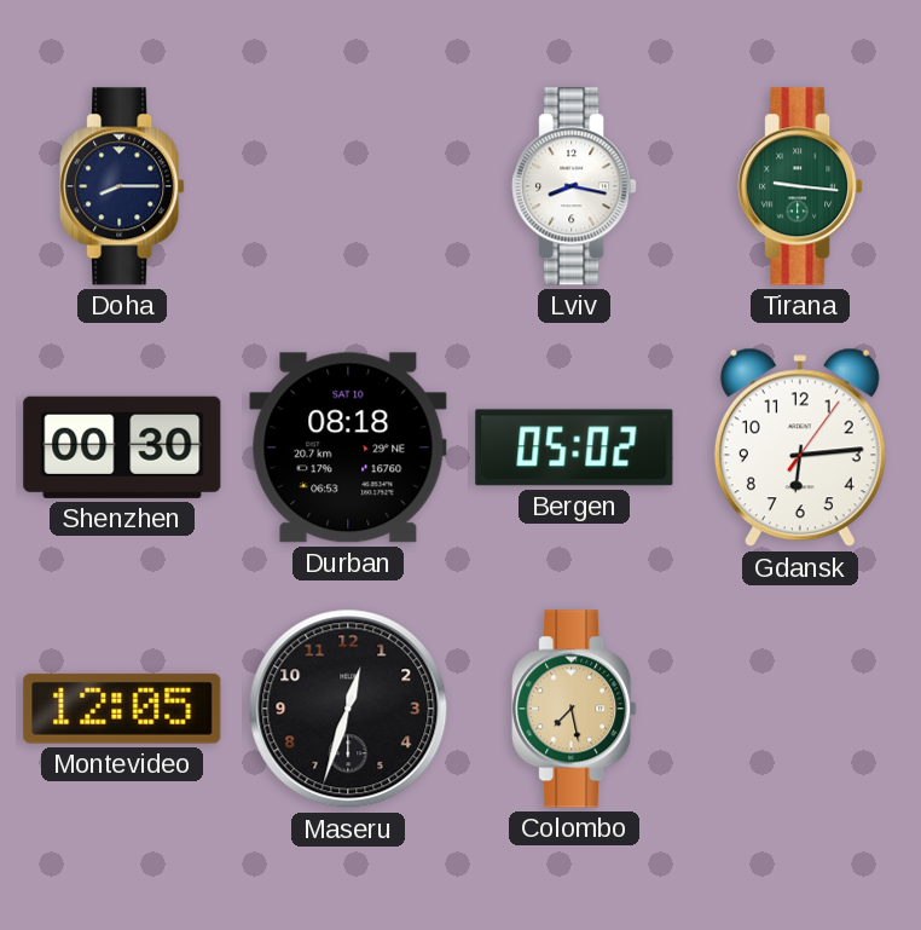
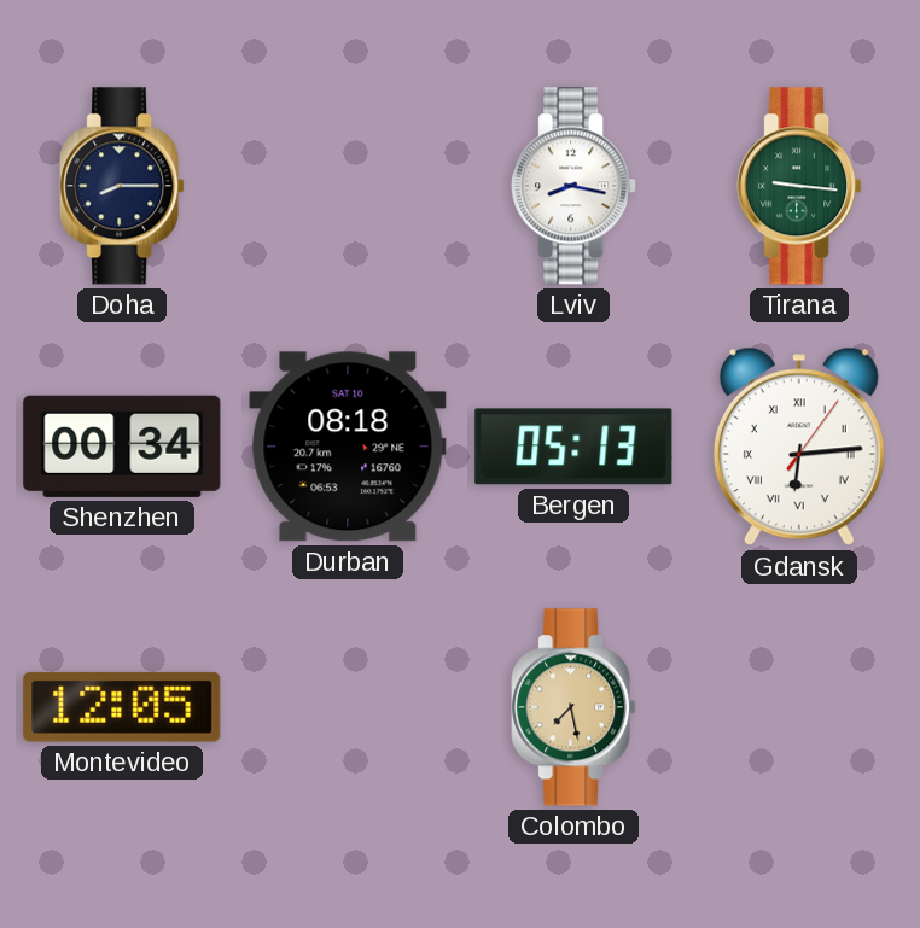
Shenzhen: 00:30 -> 00:34
Bergen: 05:02 -> 05:13
Gdansk numerals: Arabic -> Roman
Maseru: 12:33 -> none
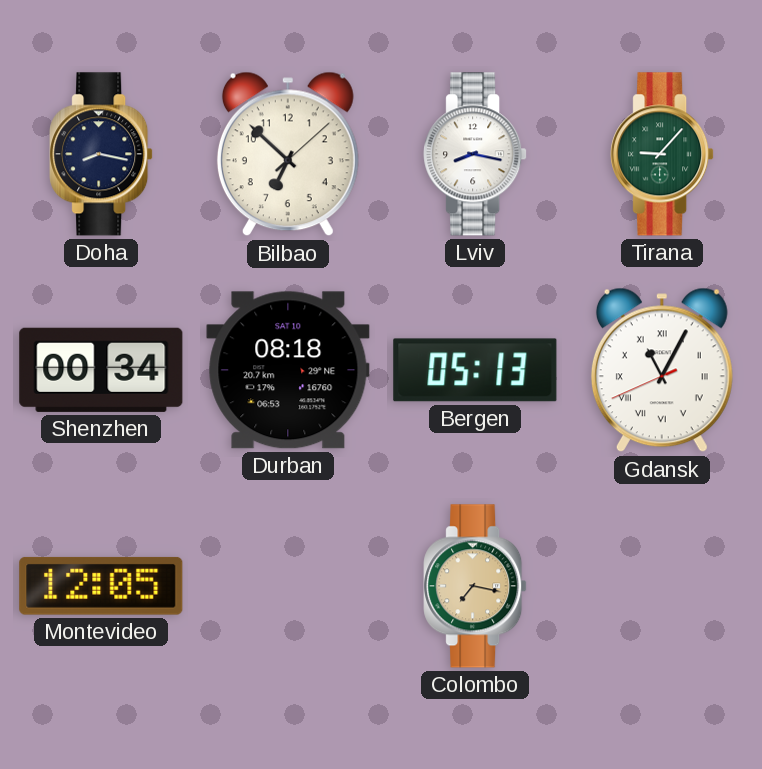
Doha: 8:15 -> 8:17
Bilbao: none -> 6:52
Tirana: 9:16 -> 9:07
Gdansk: 6:14 -> 11:04
Colombo: 7:28 -> 7:17
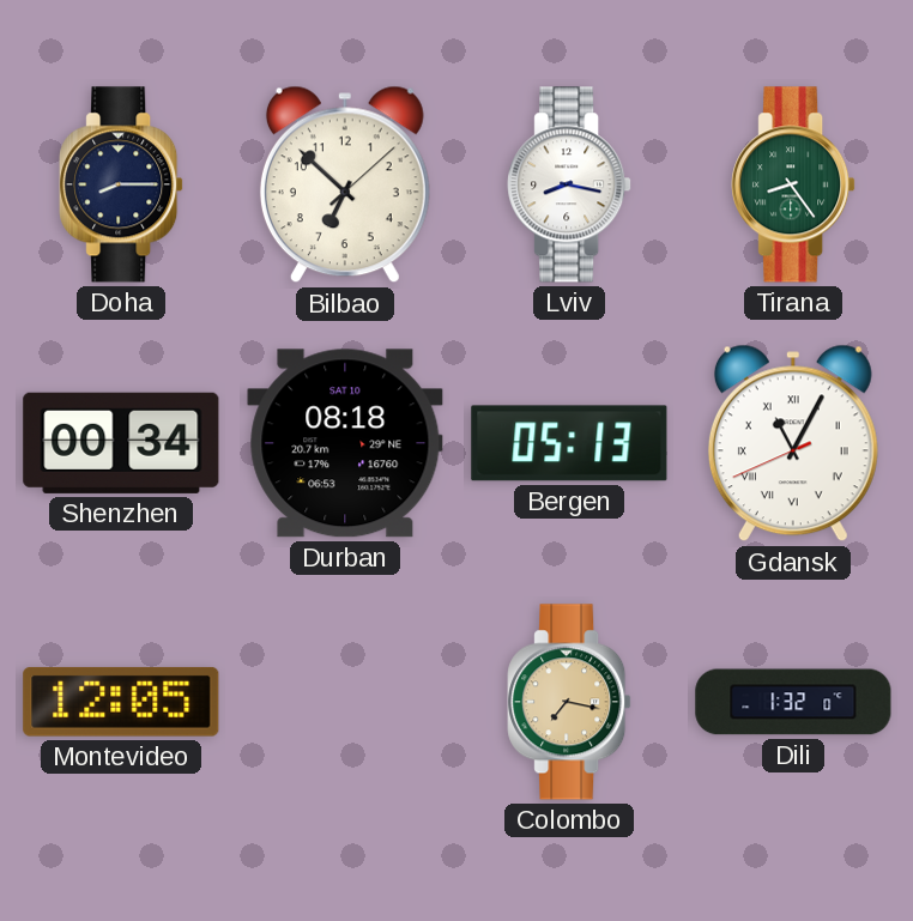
Doha: 8:17 -> 8:15
Tirana: 9:07 -> 8:24
Dili: none -> 1:32
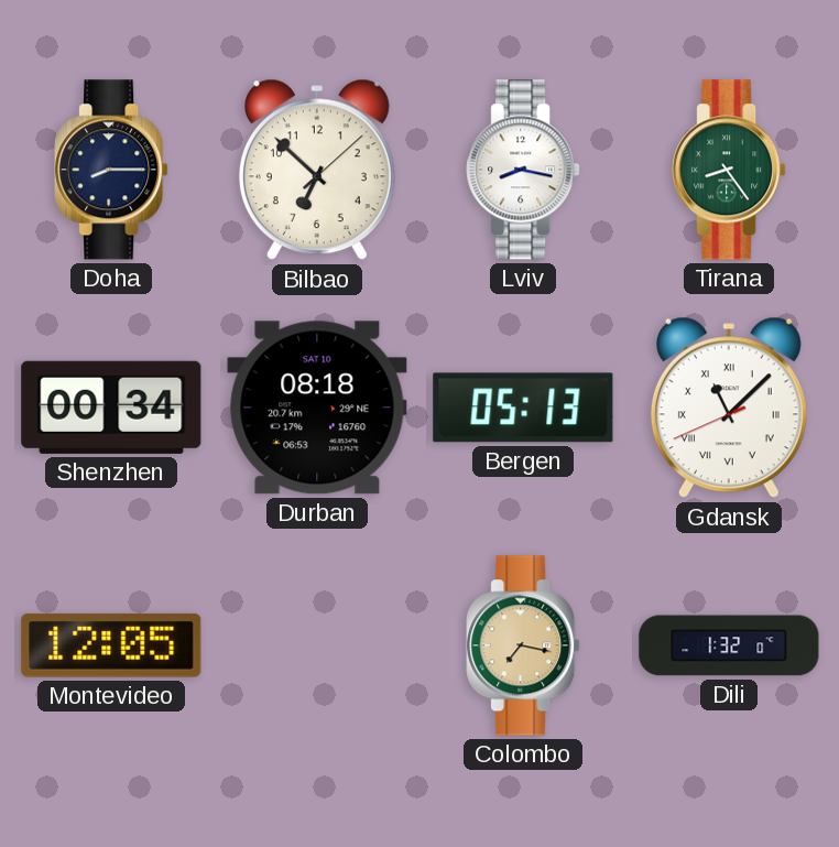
Gdansk: 11:04 -> 11:07
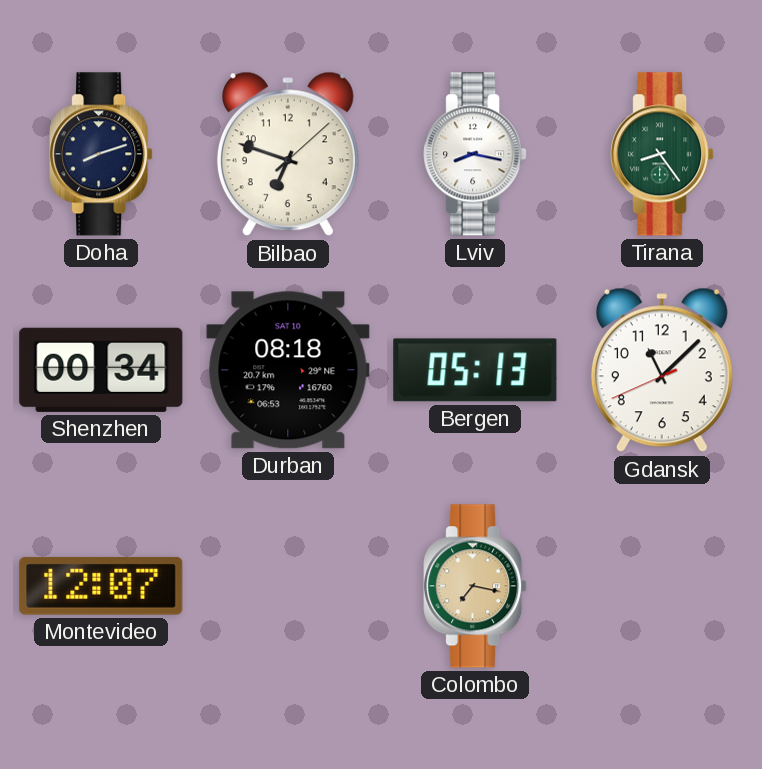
Doha: 8:15 -> 8:12
Bilbao: 6:52 -> 6:48
Gdansk numerals: Roman -> Arabic
Montevideo: 12:05 -> 12:07
Dili: 1:32 -> none
